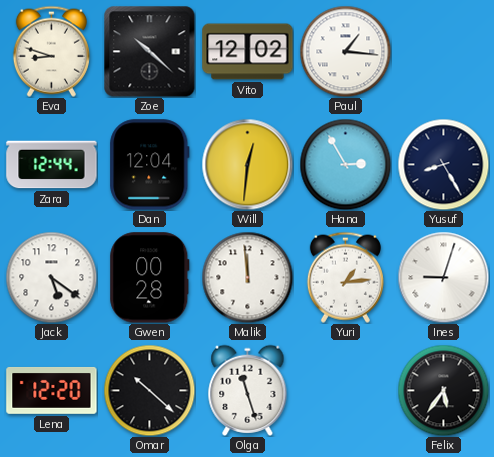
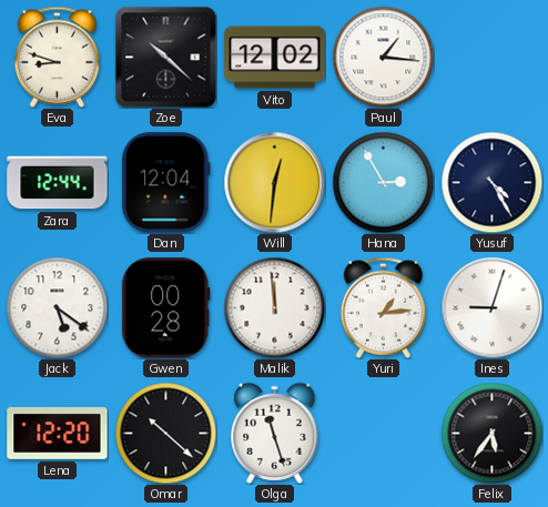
Yusuf: 8:25 -> 4:25
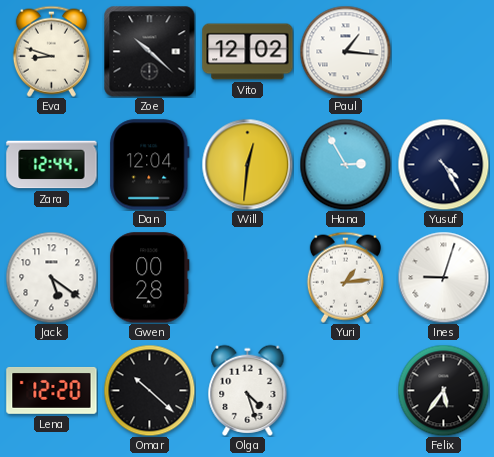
Malik: 11:59 -> none
Olga: 11:27 -> 4:27
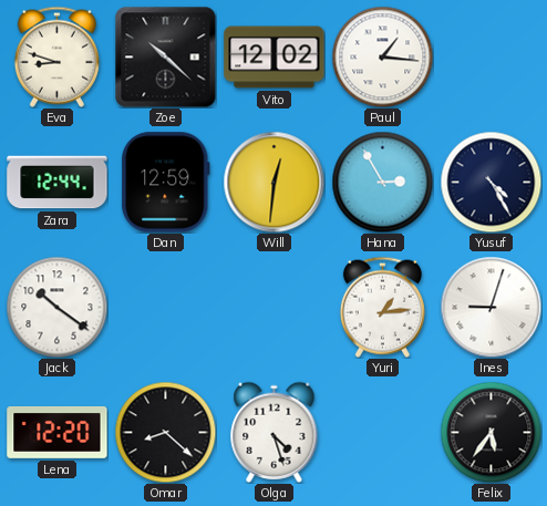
Dan: 12:04 -> 12:59
Jack: 5:21 -> 10:21
Gwen: 00:28 -> none
Omar: 10:22 -> 8:22
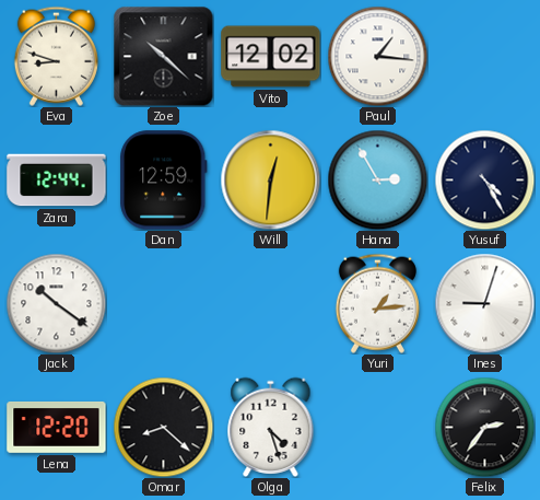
Felix: 5:36 -> 2:36
